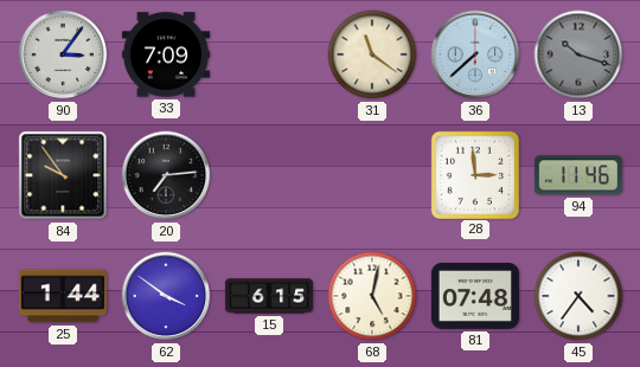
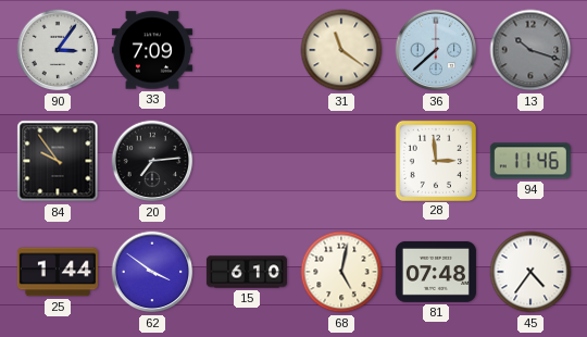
15: 6:15 -> 6:10
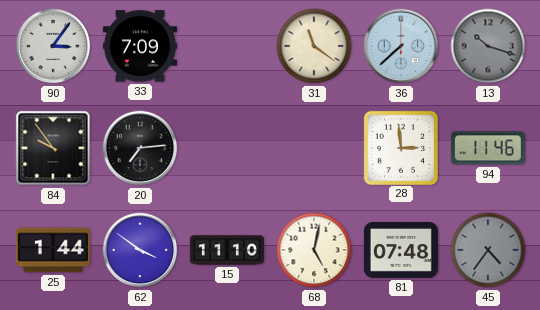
15: 6:10 -> 11:10
45 dial: white -> grey
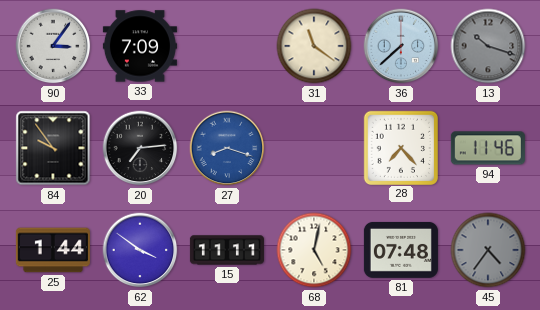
27: none -> 8:18
28: 2:59 -> 7:23
15: 11:10 -> 11:11
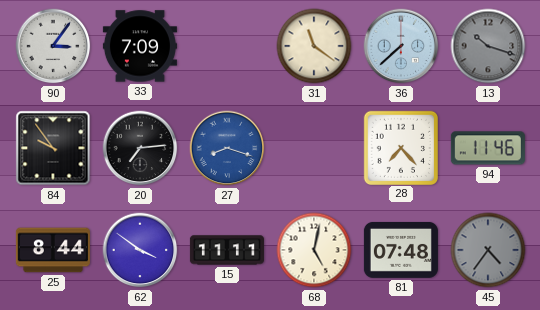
25: 1:44 -> 8:44
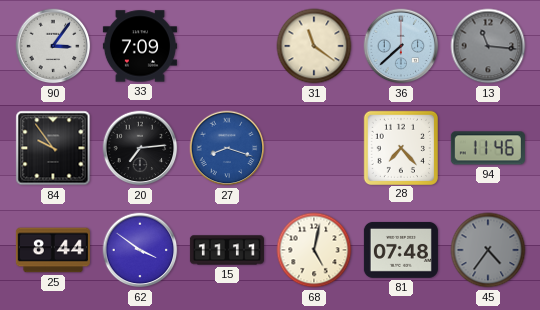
13: 10:18 -> 11:16
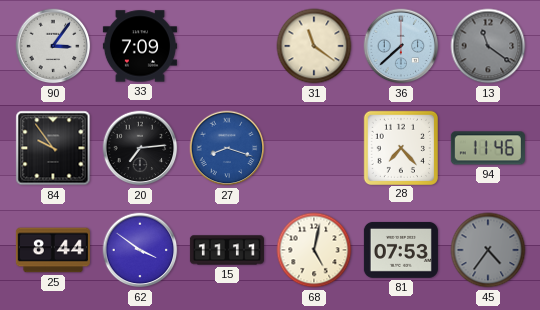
13: 11:16 -> 11:21
81: 07:48 -> 07:53
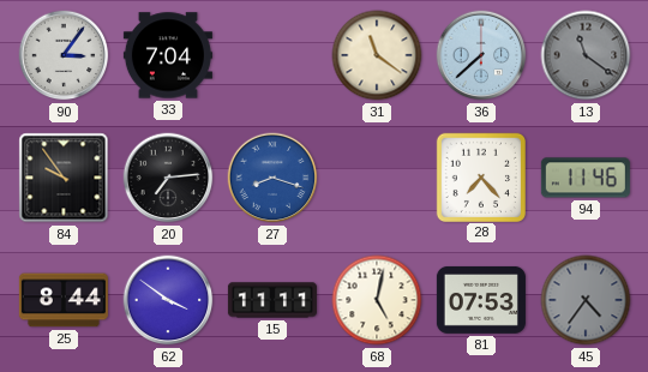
33: 7:09 -> 7:04
